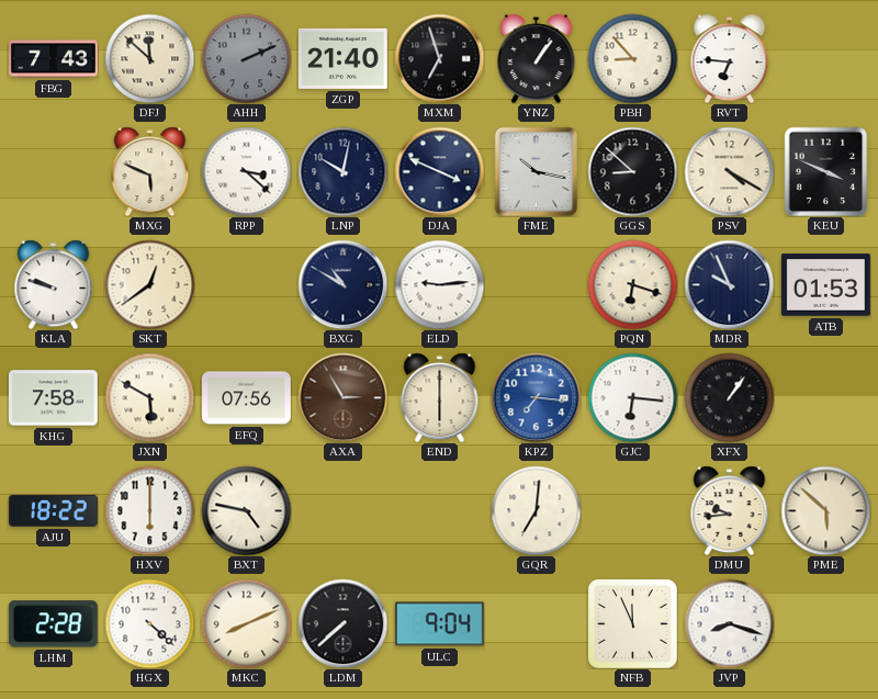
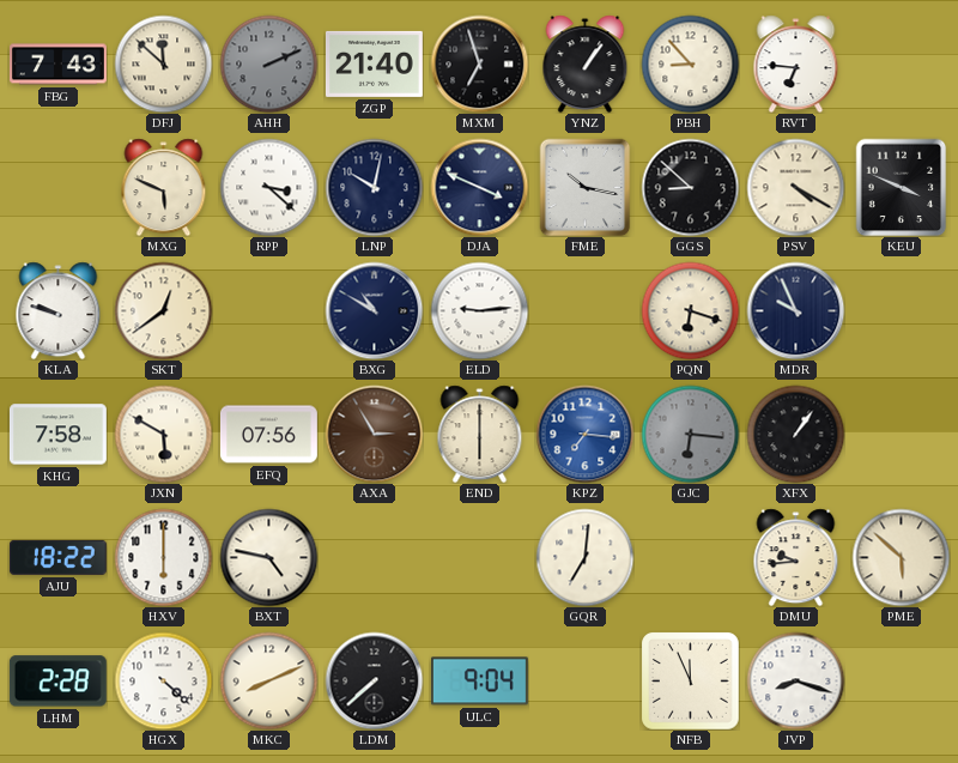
ATB: 01:53 -> none
GJC dial: white -> grey
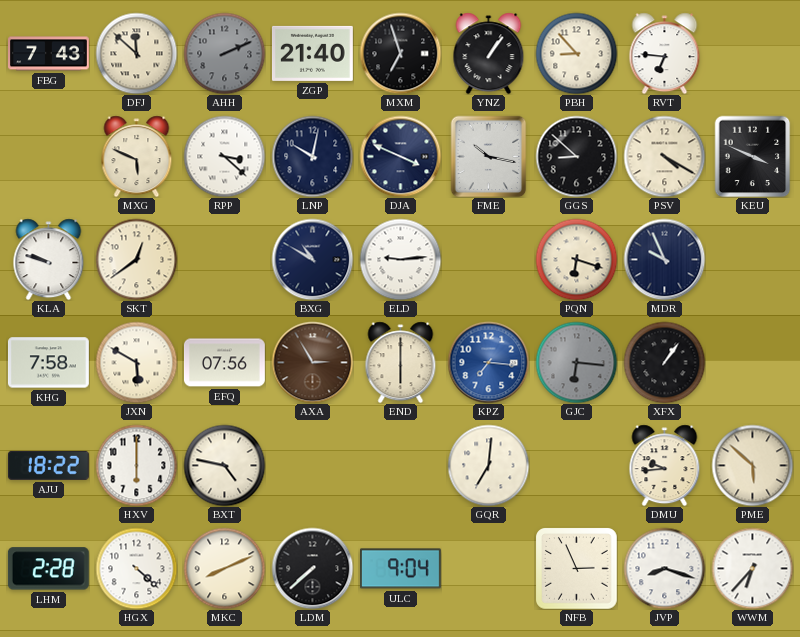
NFB: 11:56 -> 2:56
WWM: none -> 6:37
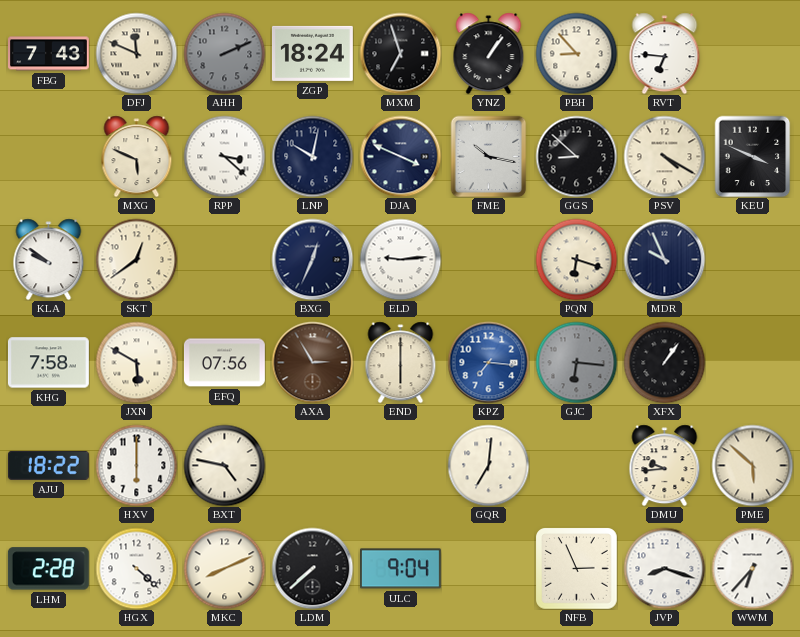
DFJ: 11:52 -> 11:49
ZGP: 21:40 -> 18:24
KLA: 9:48 -> 9:51
BXG: 10:50 -> 12:34
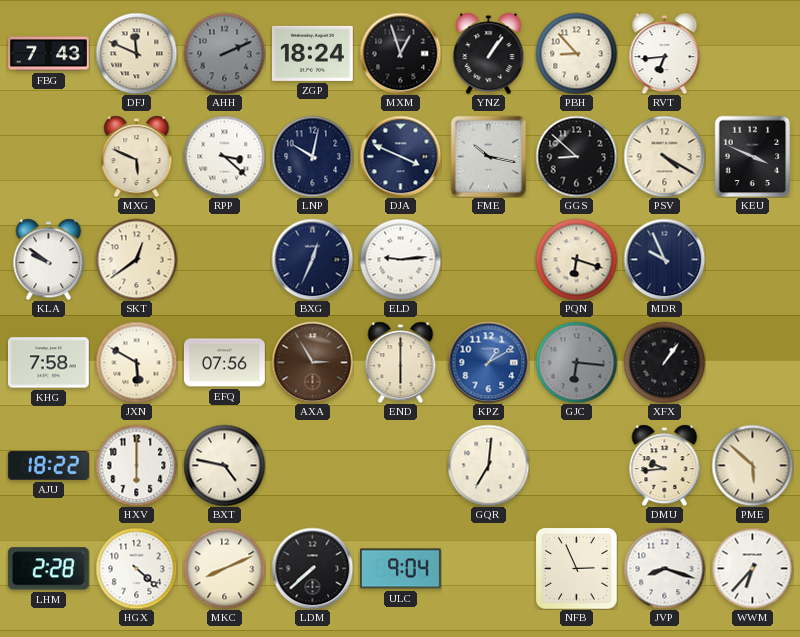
MXM: 6:57 -> 12:57
RVT: 6:46 -> 6:44
KPZ: 7:16 -> 1:10
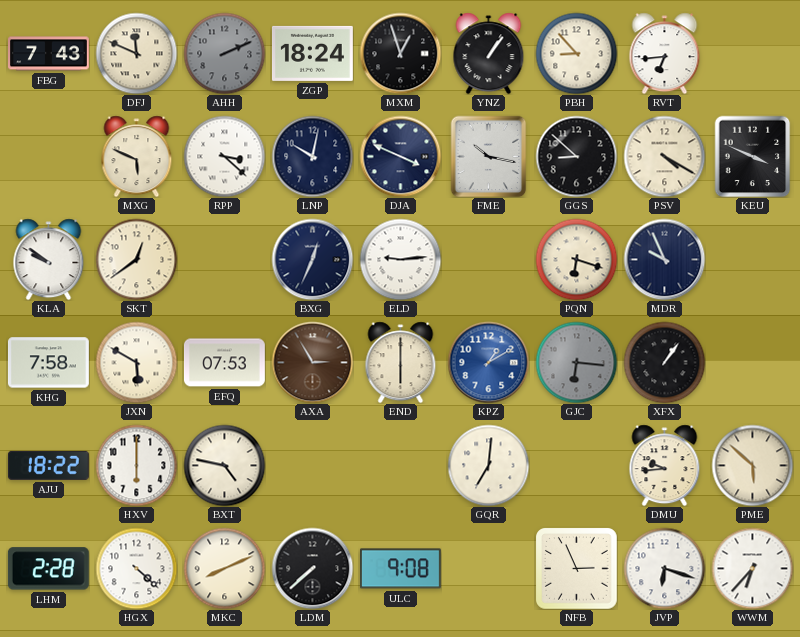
EFQ: 07:56 -> 07:53
ULC: 9:04 -> 9:08
JVP: 8:18 -> 6:18
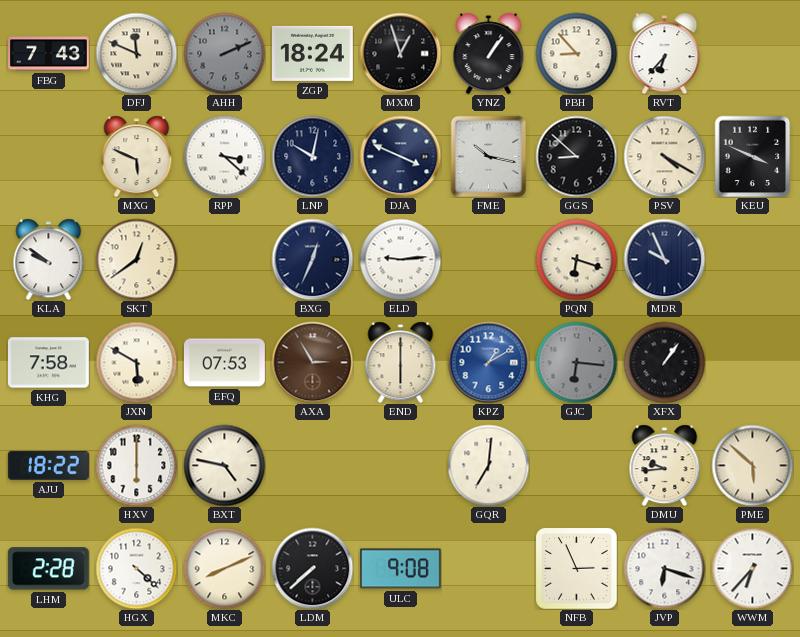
RVT: 6:44 -> 6:37
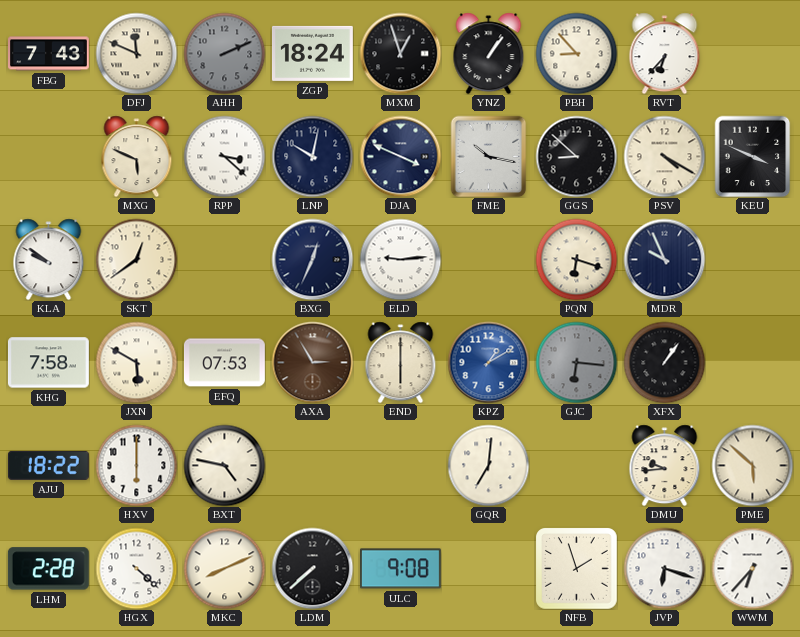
NFB: 2:56 -> 1:57
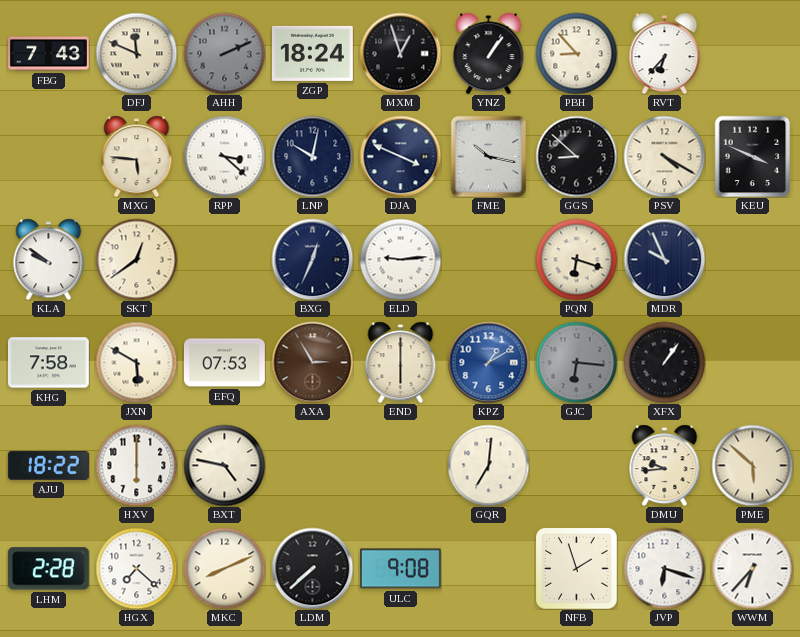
MXG: 5:49 -> 5:46
HGX: 4:22 -> 7:22
